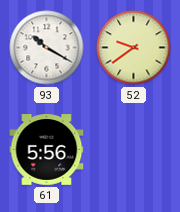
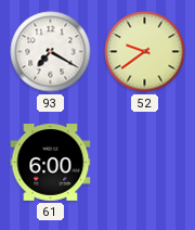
93: 10:20 -> 7:20
61: 5:56 -> 6:00
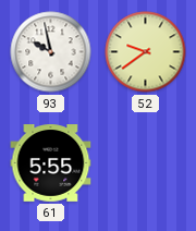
93: 7:20 -> 9:58
61: 6:00 -> 5:55
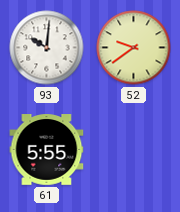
93: 9:58 -> 10:01
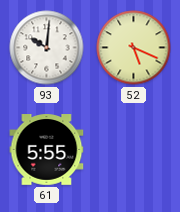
52: 9:39 -> 5:19
